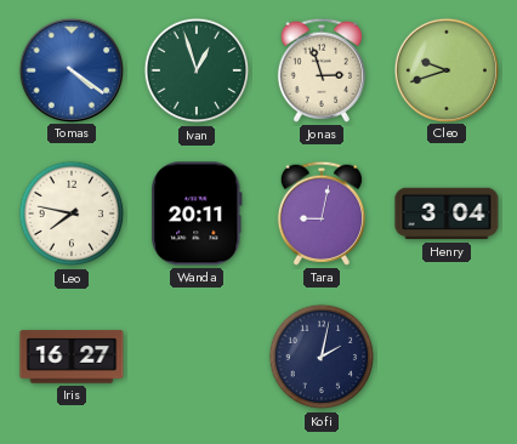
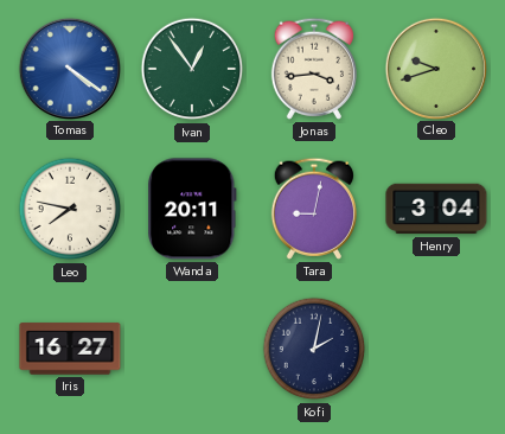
Ivan: 12:57 -> 12:54
Jonas: 2:57 -> 3:44
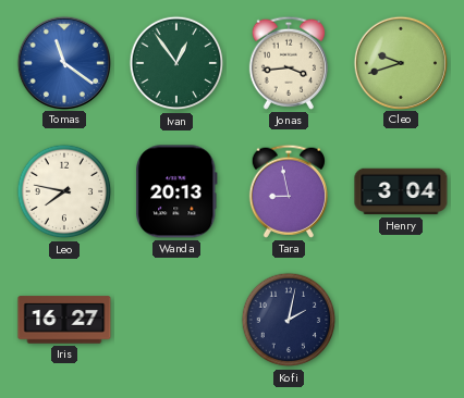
Tomas: 4:21 -> 11:21
Wanda: 20:11 -> 20:13
Tara: 9:02 -> 8:58
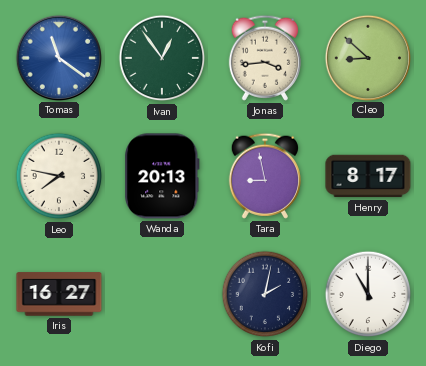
Cleo: 9:42 -> 8:52
Henry: 3:04 -> 8:17
Diego: none -> 11:00
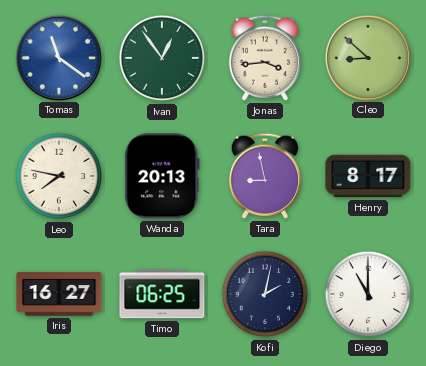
Timo: none -> 06:25
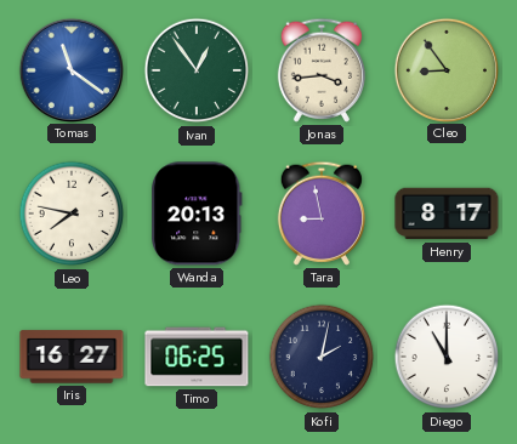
Cleo: 8:52 -> 8:54
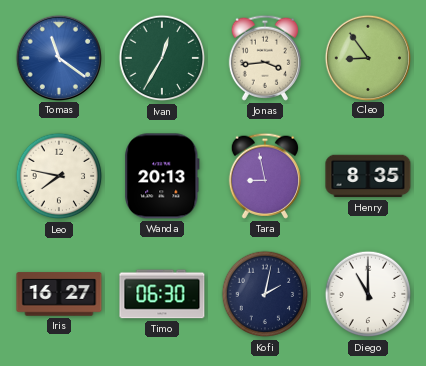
Ivan: 12:54 -> 12:35
Henry: 8:17 -> 8:35
Timo: 06:25 -> 06:30
